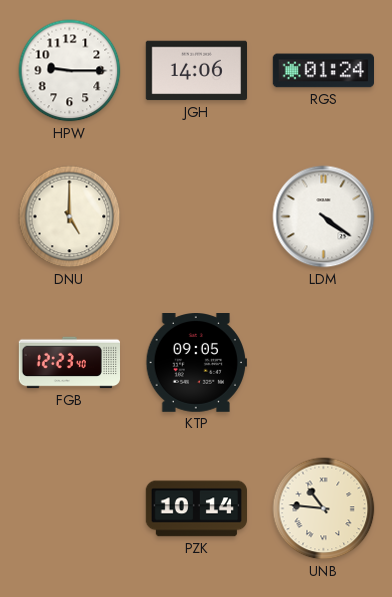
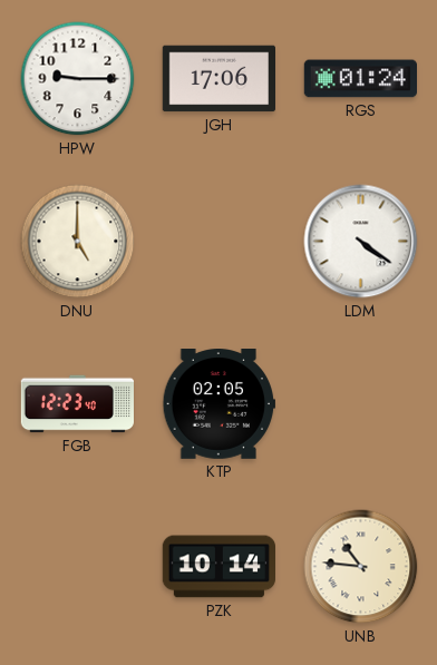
JGH: 14:06 -> 17:06
KTP: 09:05 -> 02:05
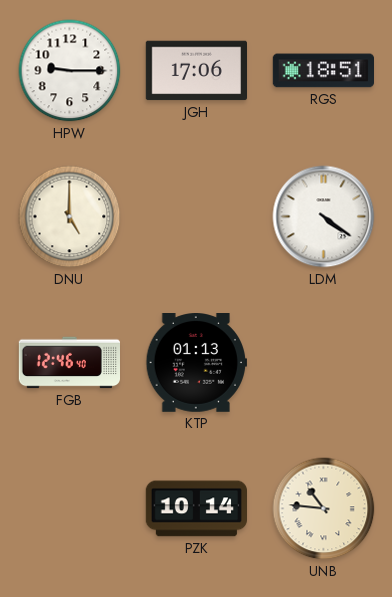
RGS: 01:24 -> 18:51
FGB: 12:23 -> 12:46
KTP: 02:05 -> 01:13
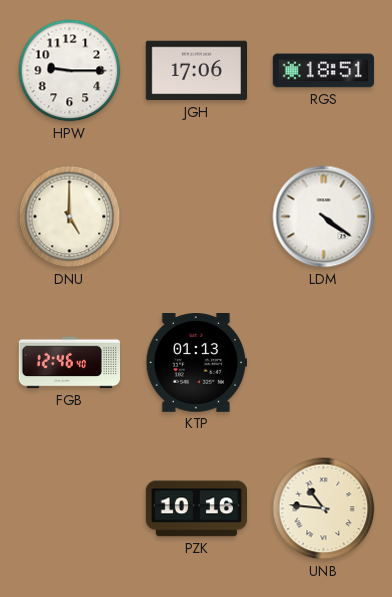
PZK: 10:14 -> 10:16
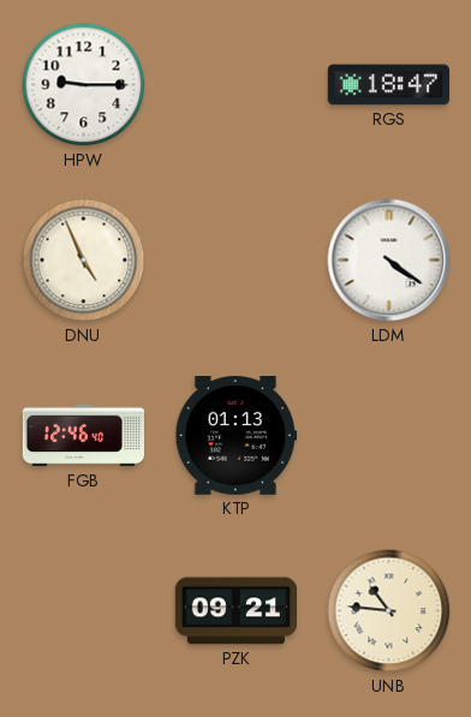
JGH: 17:06 -> none
RGS: 18:51 -> 18:47
DNU: 5:00 -> 4:56
PZK: 10:16 -> 09:21
